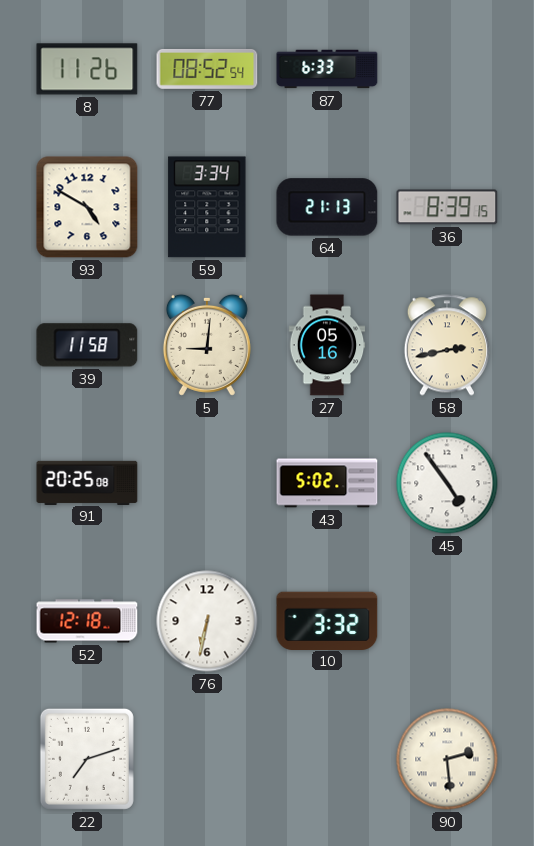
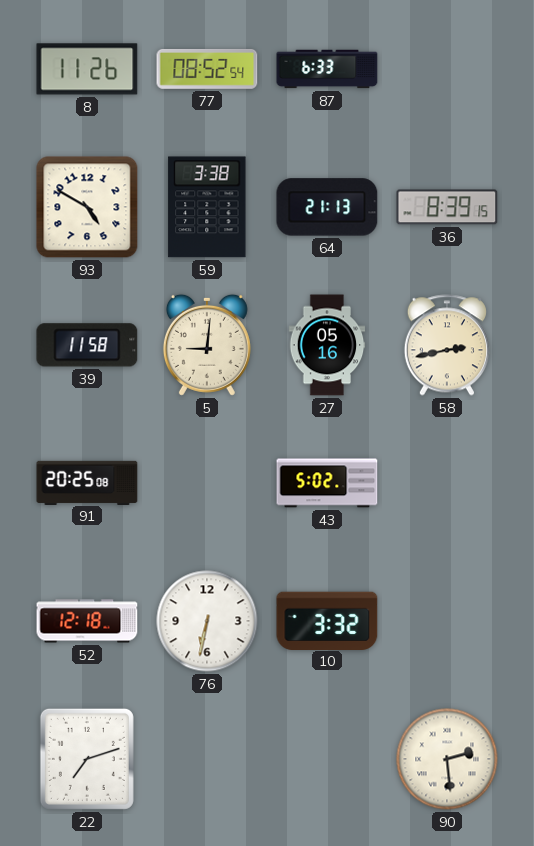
59: 3:34 -> 3:38
45: 4:54 -> none
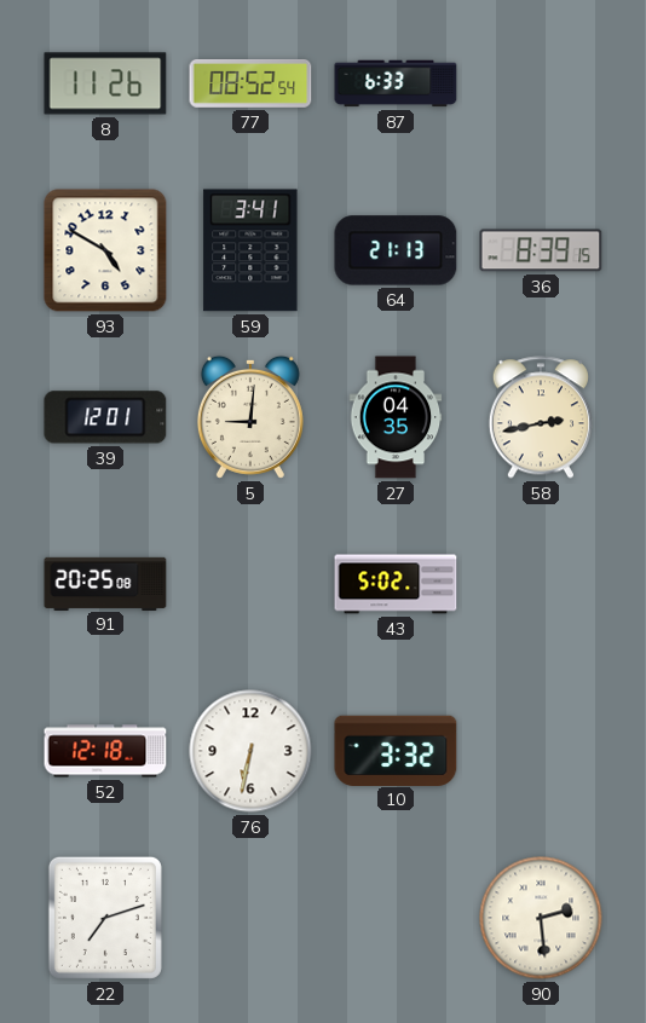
59: 3:38 -> 3:41
39: 11:58 -> 12:01
27: 05:16 -> 04:35
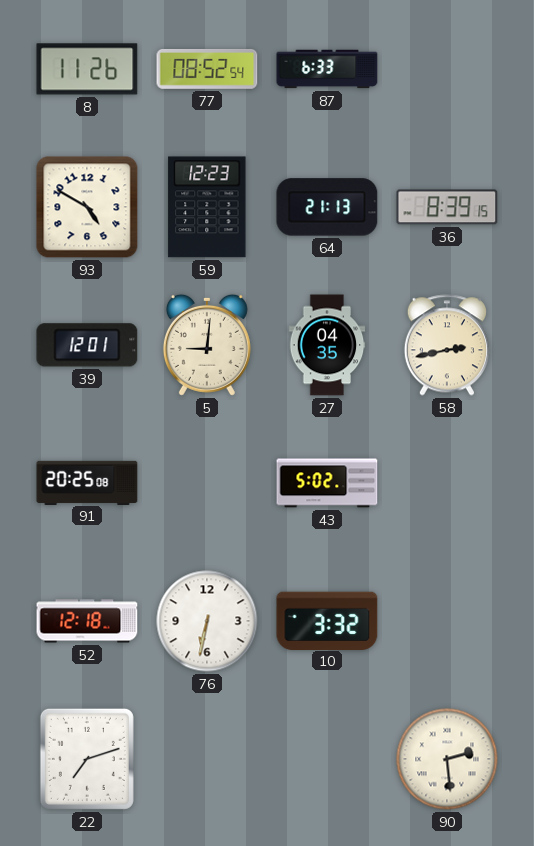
59: 3:41 -> 12:23
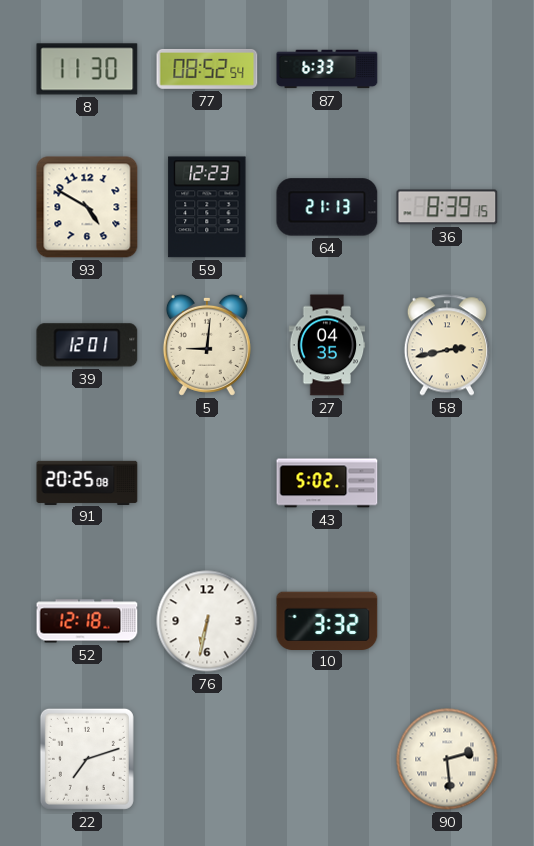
8: 11:26 -> 11:30
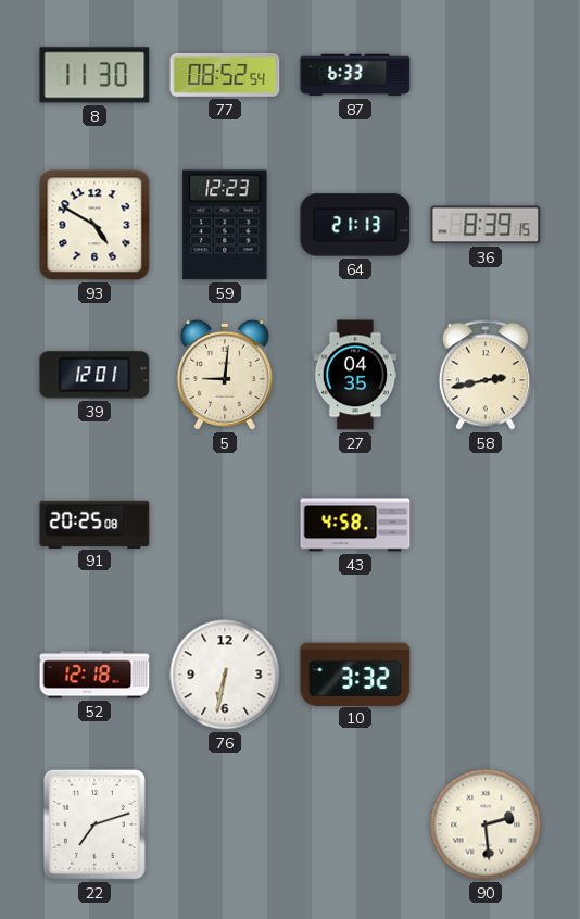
43: 5:02 -> 4:58
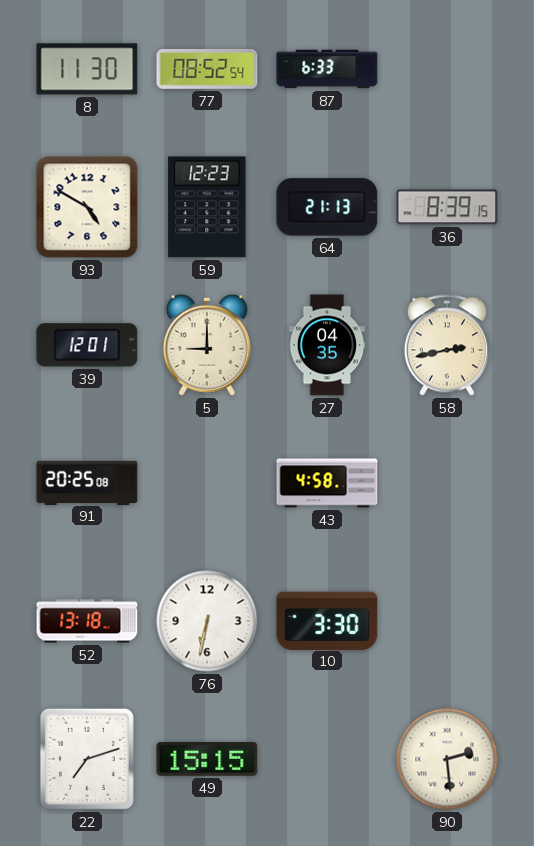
5: 9:01 -> 9:00
52: 12:18 -> 13:18
10: 3:32 -> 3:30
49: none -> 15:15
